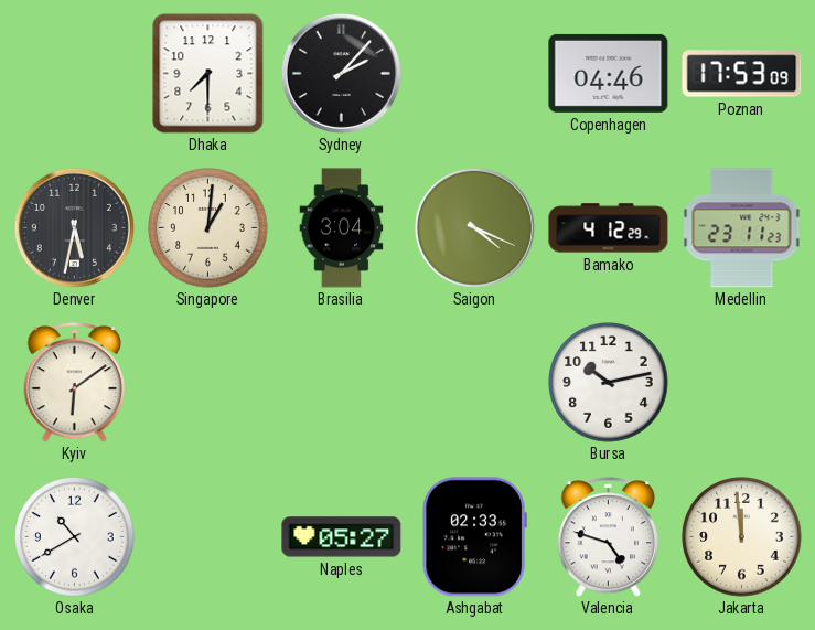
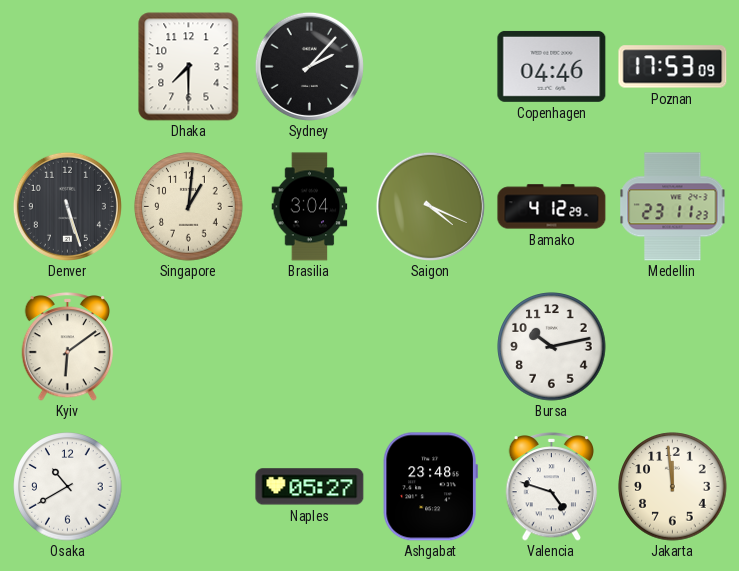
Denver: 5:32 -> 5:27
Ashgabat: 02:33 -> 23:48
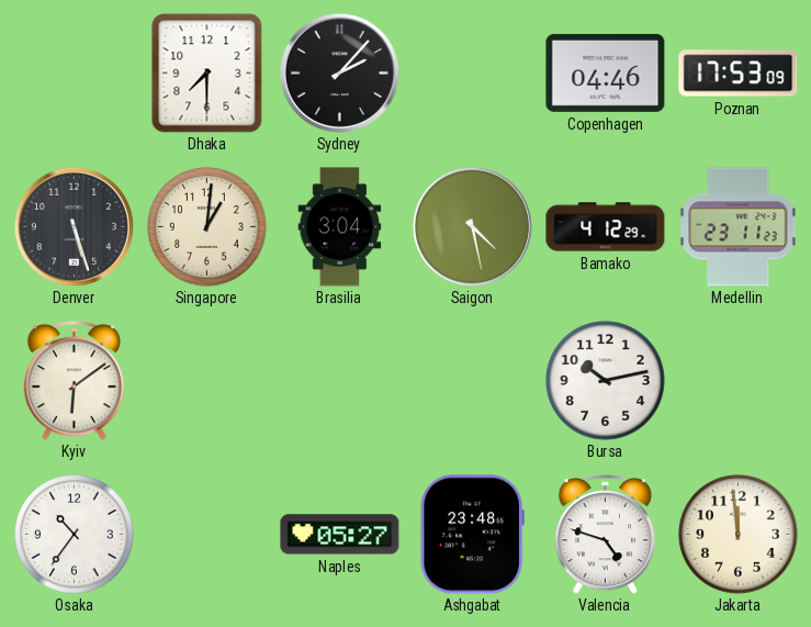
Saigon: 4:19 -> 4:28
Osaka: 10:40 -> 10:36
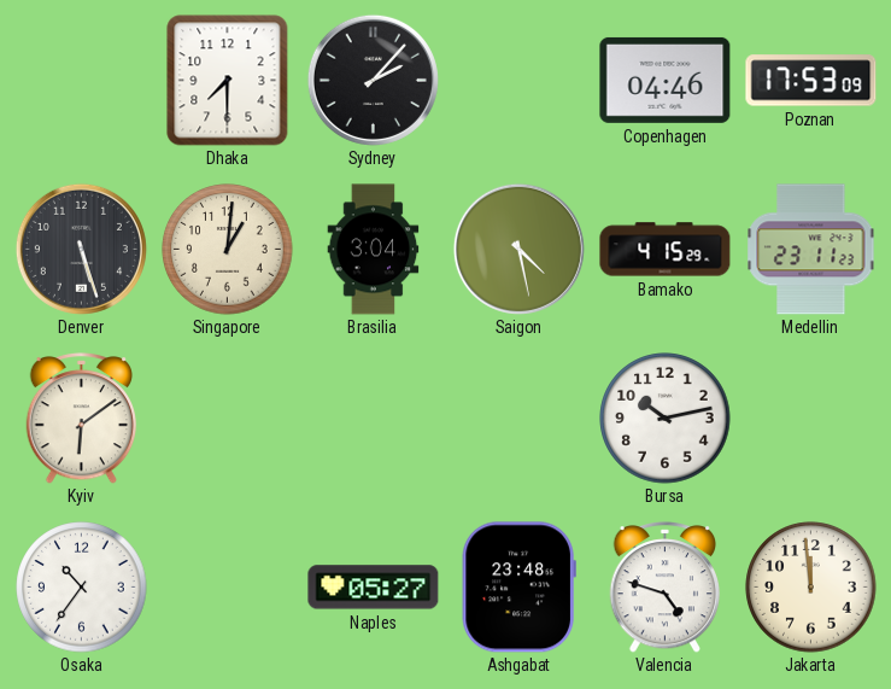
Bamako: 4:12 -> 4:15
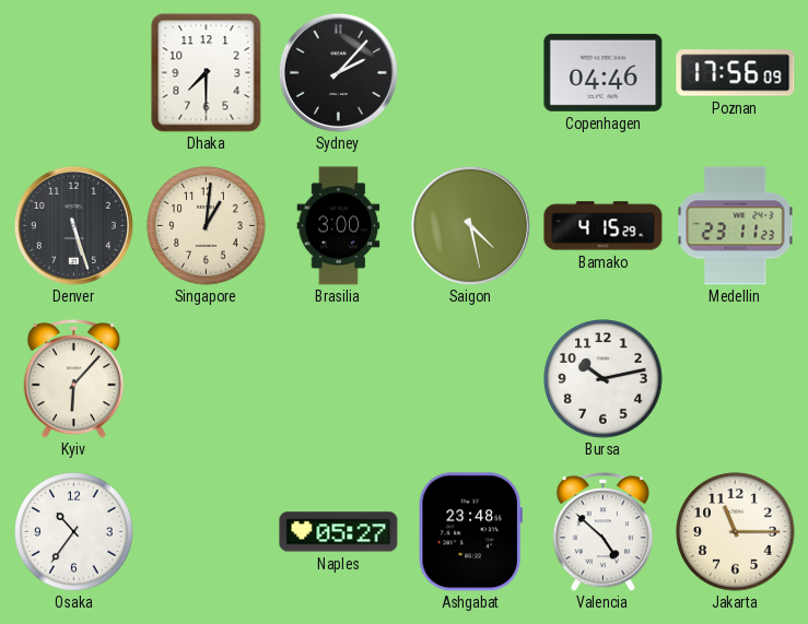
Poznan: 17:53 -> 17:56
Brasilia: 3:04 -> 3:00
Kyiv: 6:09 -> 6:07
Valencia: 4:48 -> 4:52
Jakarta: 11:59 -> 11:15
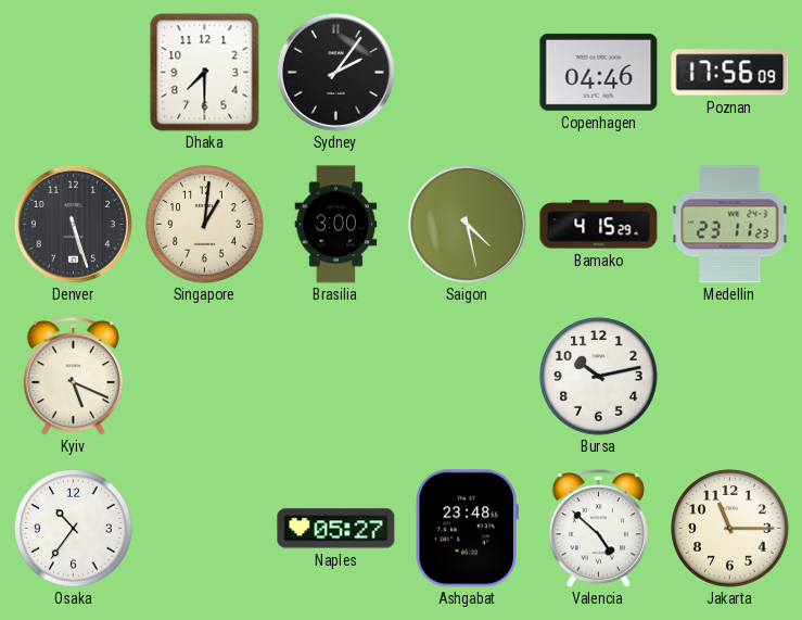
Sydney: 2:07 -> 2:06
Kyiv: 6:07 -> 5:19
